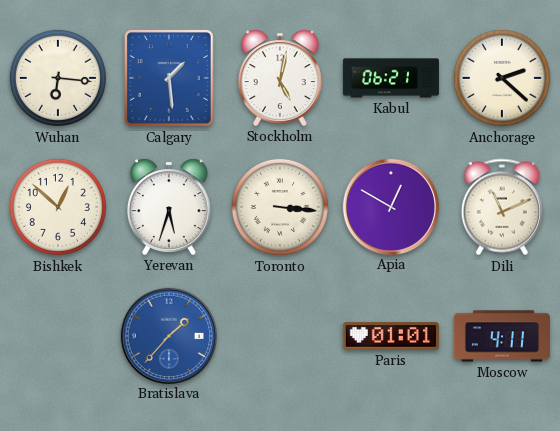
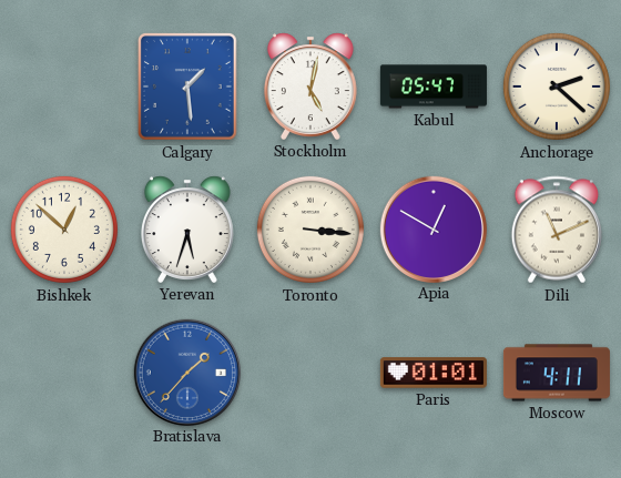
Wuhan: 6:16 -> none
Kabul: 06:21 -> 05:47
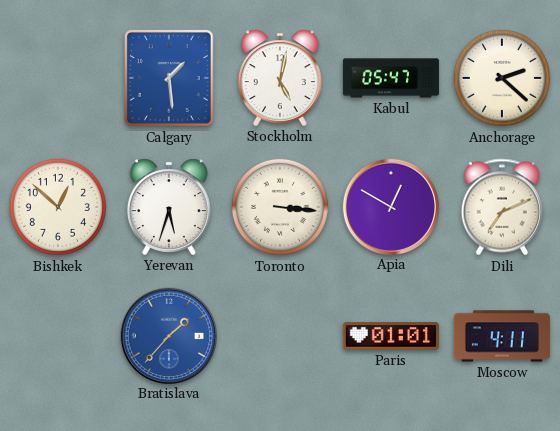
Dili: 11:11 -> 7:11
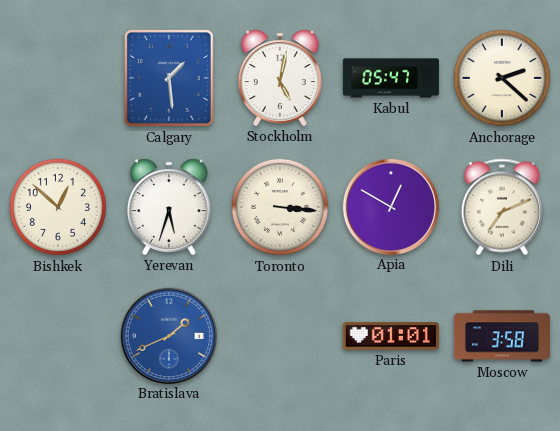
Bratislava: 1:37 -> 1:41
Moscow: 4:11 -> 3:58
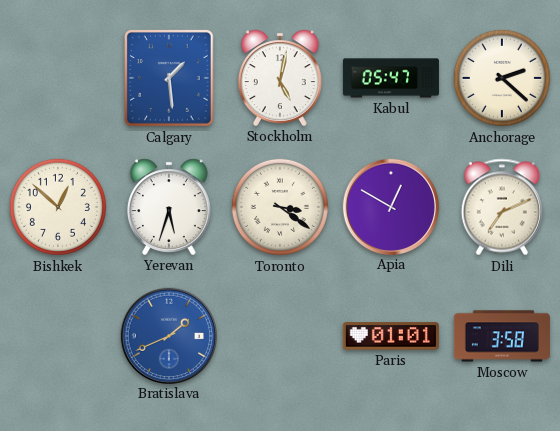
Toronto: 3:16 -> 3:21
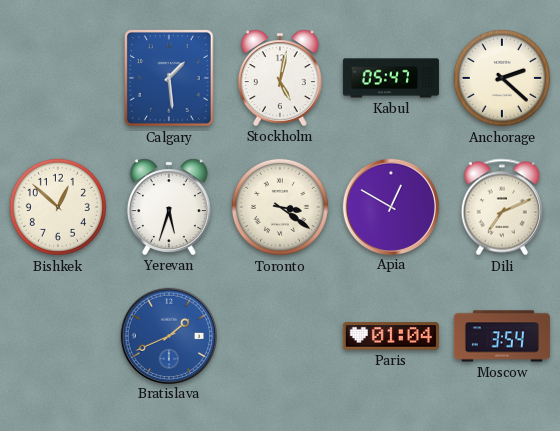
Paris: 01:01 -> 01:04
Moscow: 3:58 -> 3:54
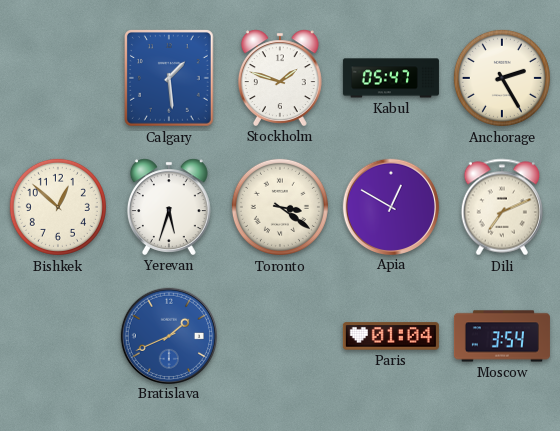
Stockholm: 5:02 -> 1:48
Anchorage: 2:22 -> 2:25
